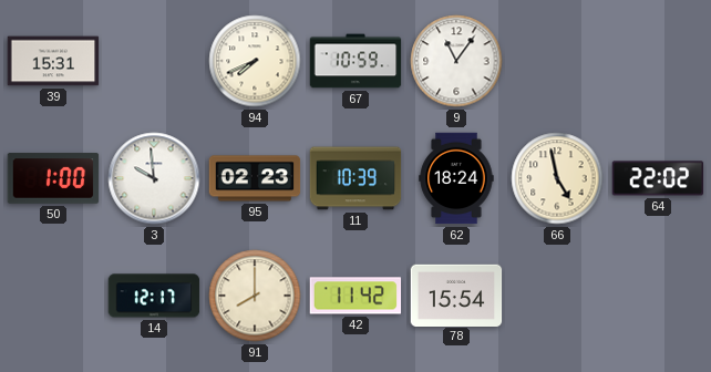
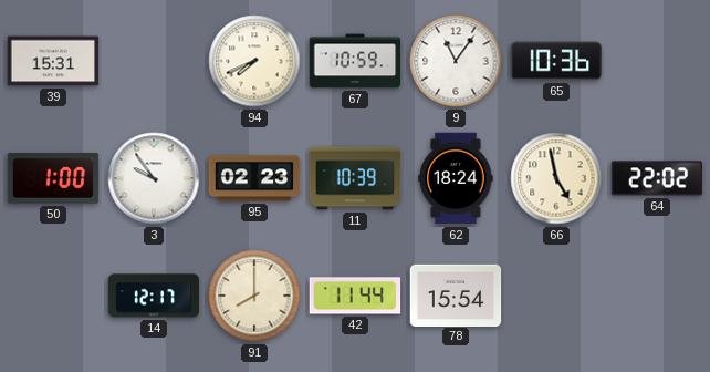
65: none -> 10:36
3: 9:59 -> 9:54
42: 11:42 -> 11:44
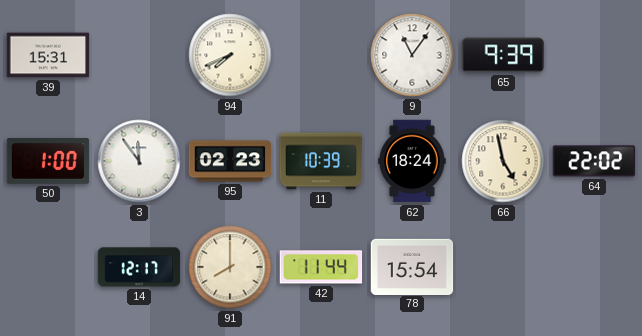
67: 10:59 -> none
65: 10:36 -> 9:39
3: 9:54 -> 11:54
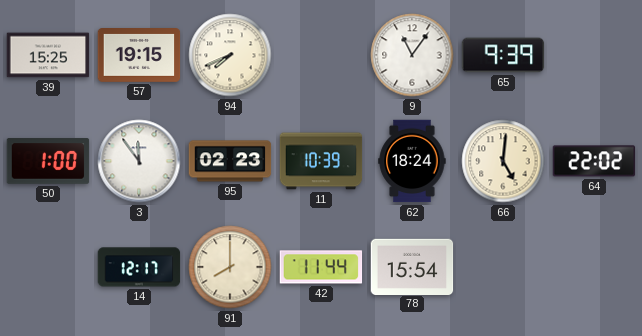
39: 15:31 -> 15:25
57: none -> 19:15
66: 4:58 -> 5:01
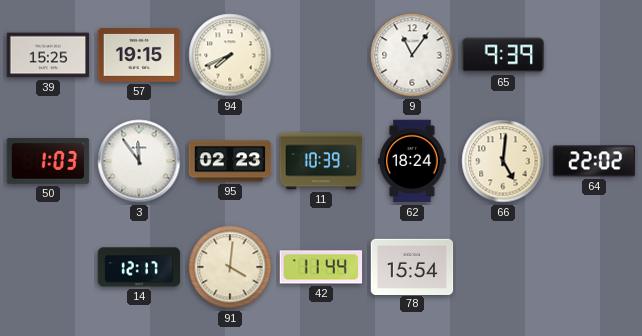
50: 1:00 -> 1:03
91: 8:00 -> 4:01
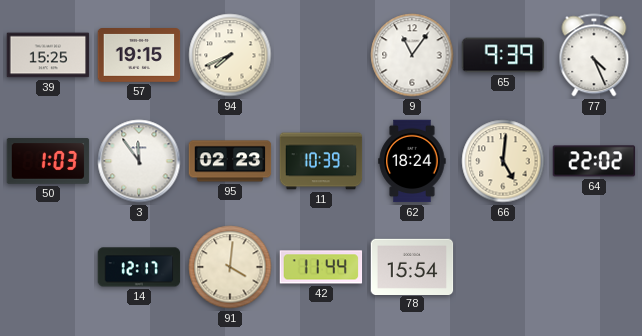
77: none -> 4:26
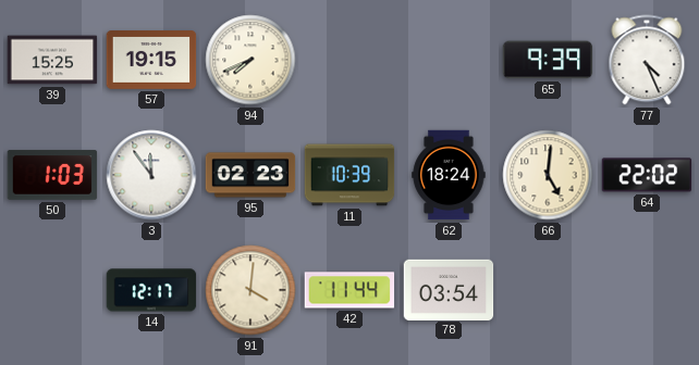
9: 11:06 -> none
78: 15:54 -> 03:54
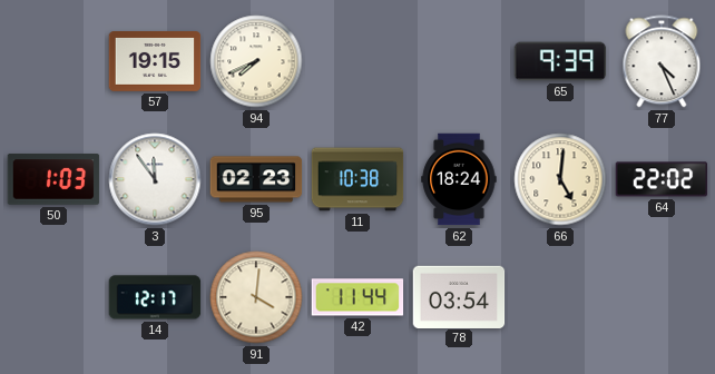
39: 15:25 -> none
11: 10:39 -> 10:38
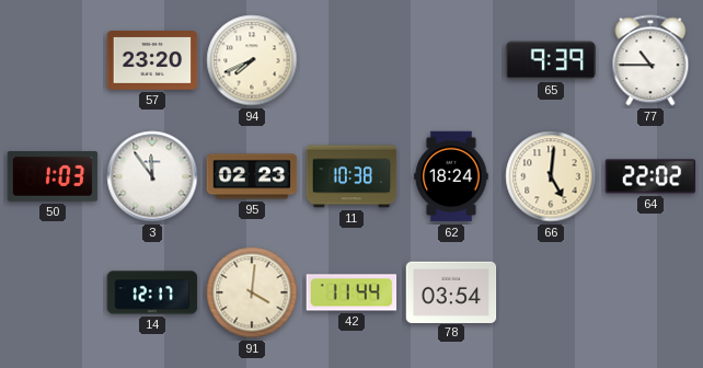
57: 19:15 -> 23:20
77: 4:26 -> 10:45
